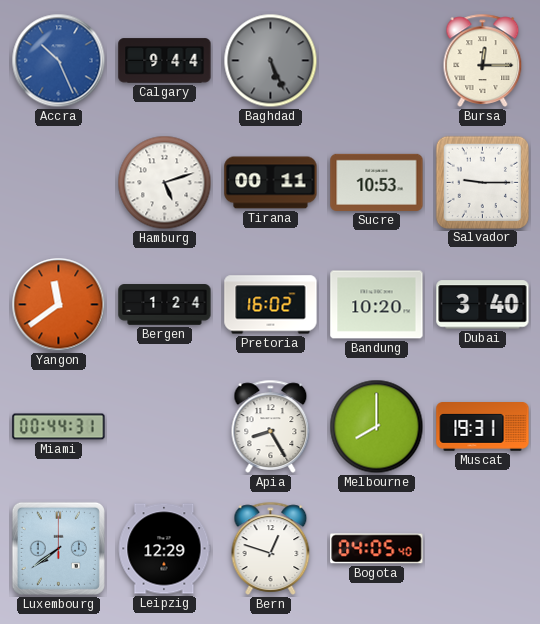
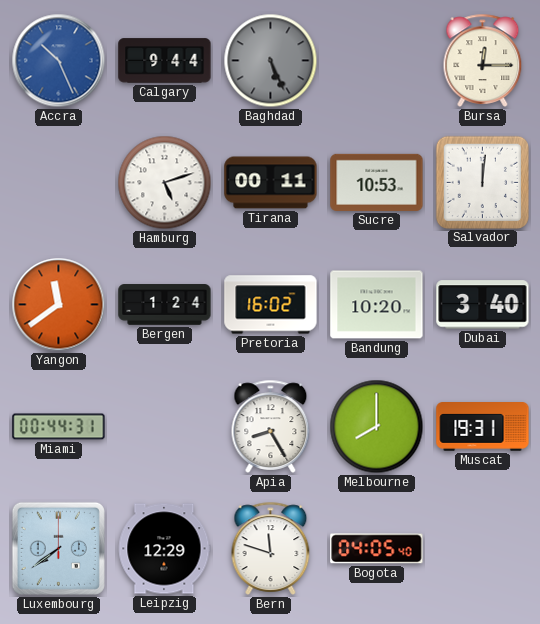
Salvador: 9:15 -> 12:01
Bern: 12:48 -> 11:48
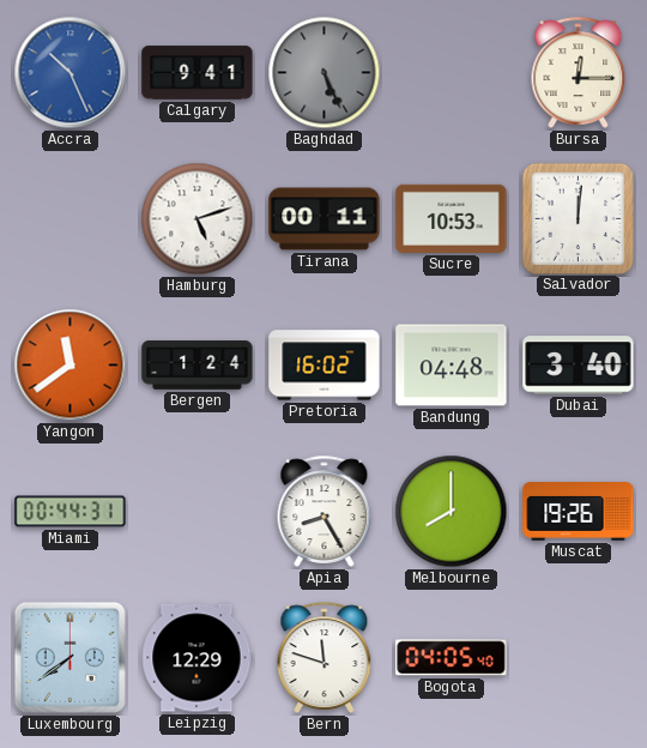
Calgary: 9:44 -> 9:41
Bandung: 10:20 -> 04:48
Muscat: 19:31 -> 19:26
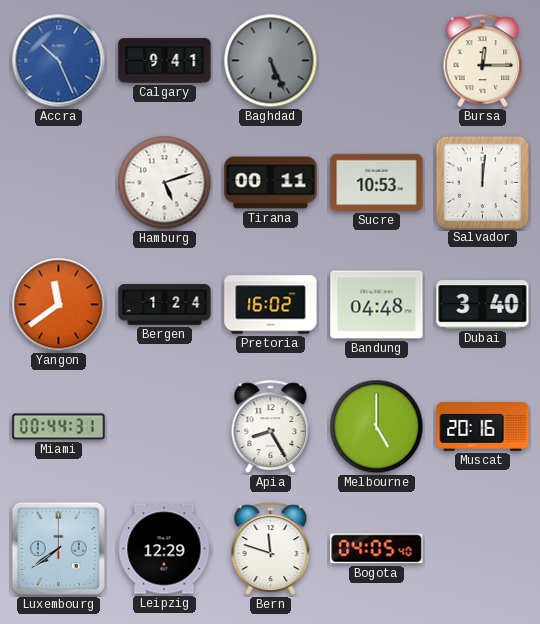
Melbourne: 8:00 -> 5:00
Muscat: 19:26 -> 20:16
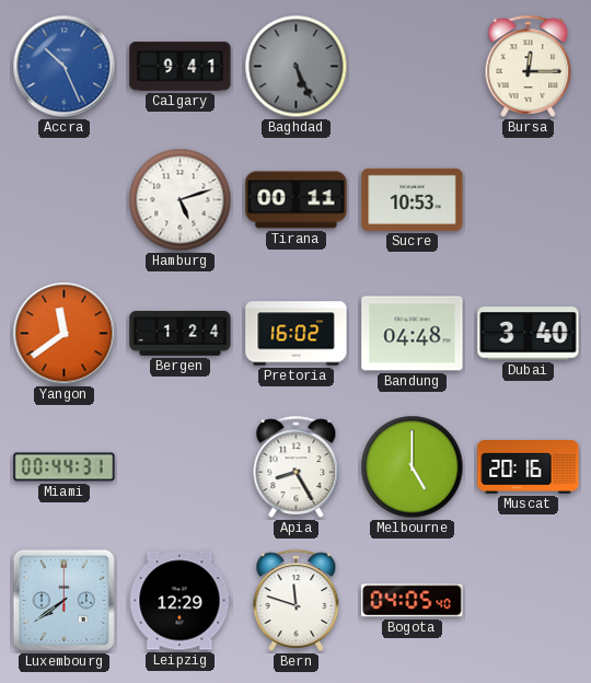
Salvador: 12:01 -> none
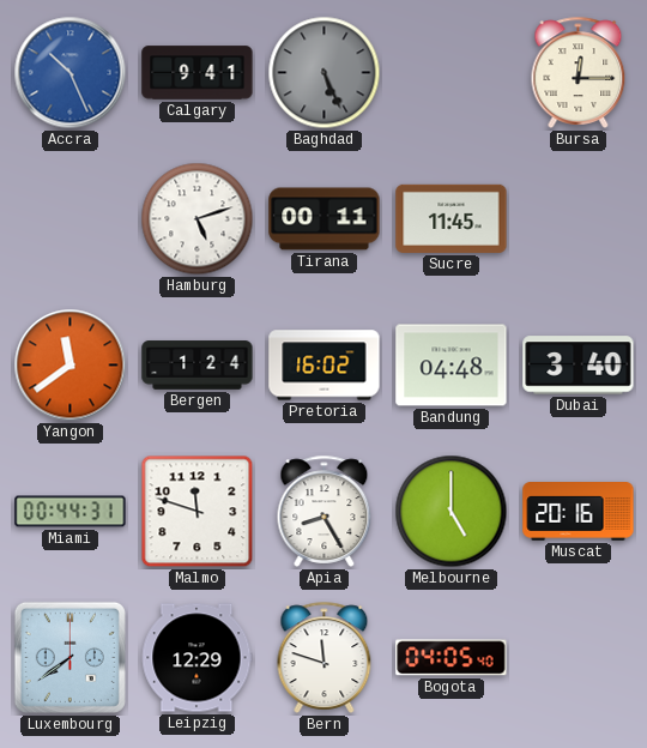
Sucre: 10:53 -> 11:45
Malmo: none -> 11:48
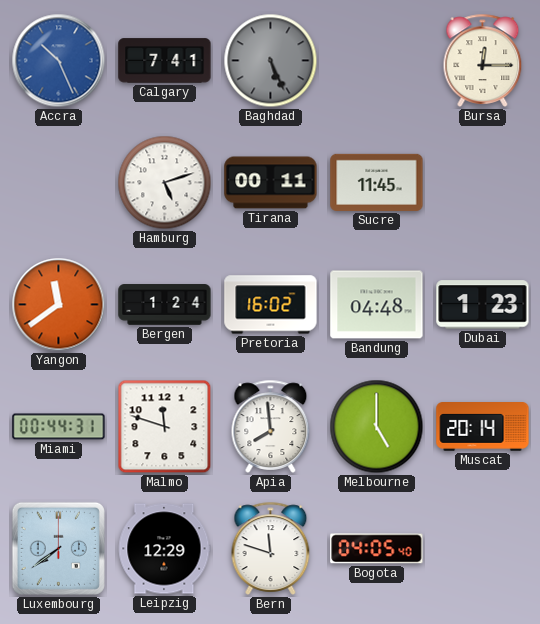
Calgary: 9:41 -> 7:41
Dubai: 3:40 -> 1:23
Apia: 8:25 -> 7:59
Muscat: 20:16 -> 20:14
